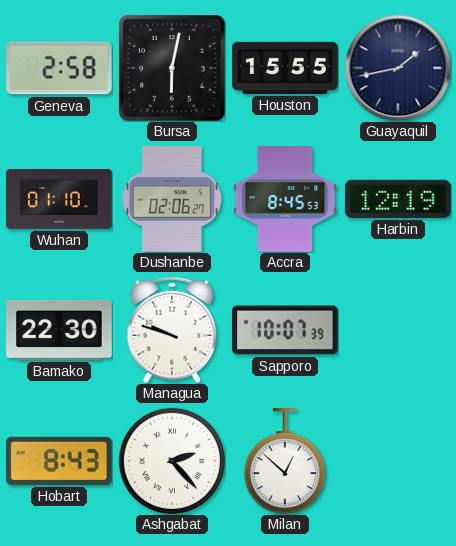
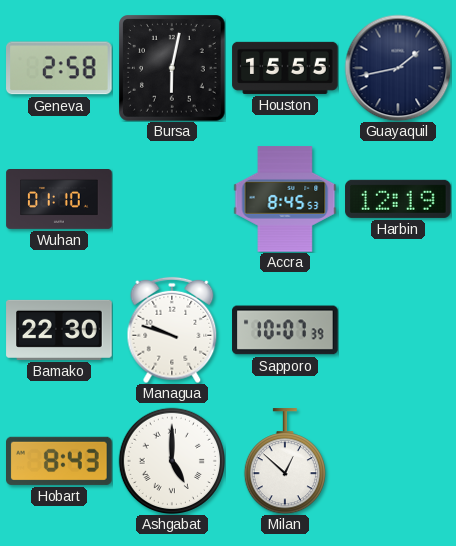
Dushanbe: 02:06 -> none
Ashgabat: 2:23 -> 5:00
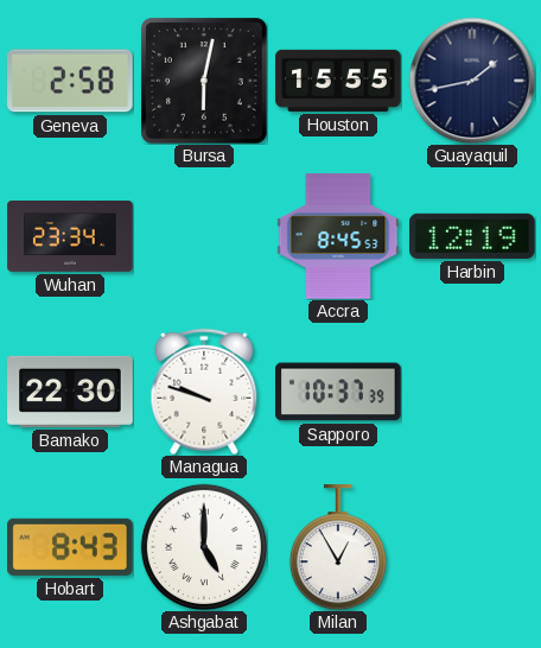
Wuhan: 01:10 -> 23:34
Sapporo: 10:07 -> 10:37
Milan: 12:52 -> 12:55
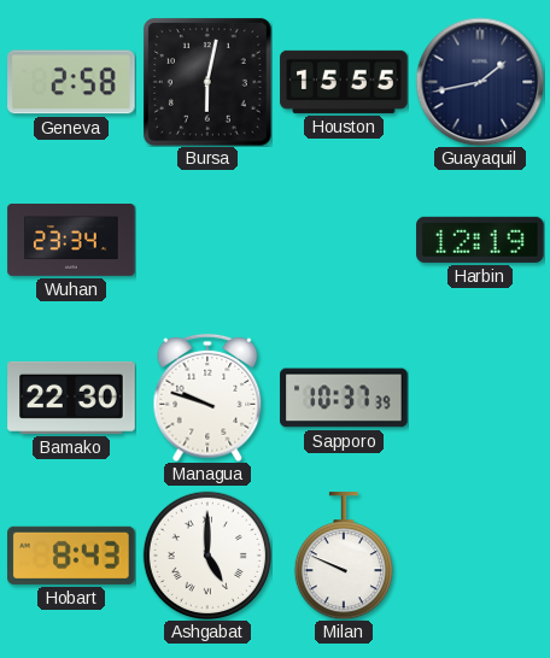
Accra: 8:45 -> none
Milan: 12:55 -> 9:49
